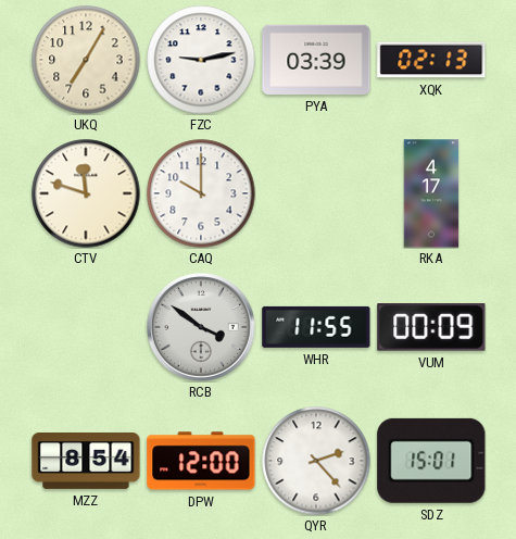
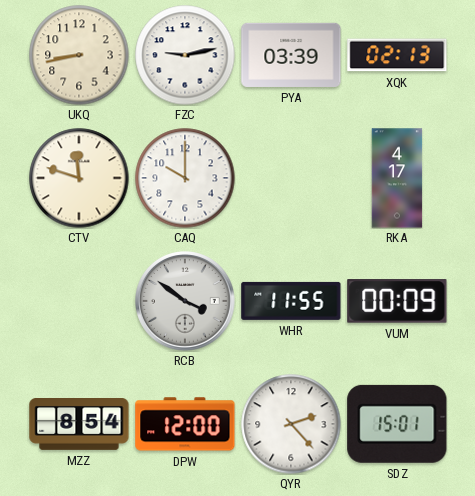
UKQ: 7:05 -> 8:43
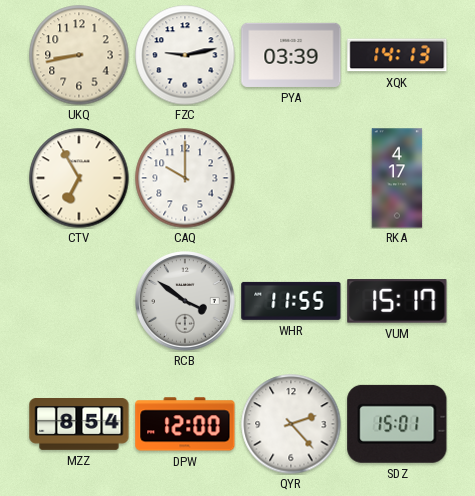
XQK: 02:13 -> 14:13
CTV: 11:48 -> 6:55
VUM: 00:09 -> 15:17
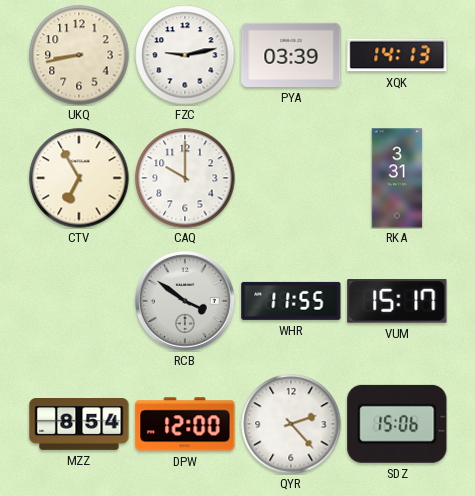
RKA: 4:17 -> 3:31
SDZ: 15:01 -> 15:06
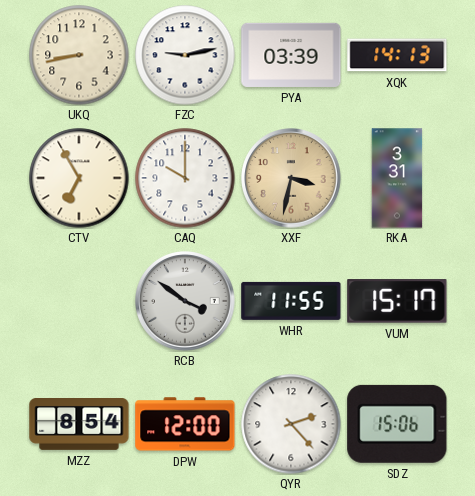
XXF: none -> 3:32
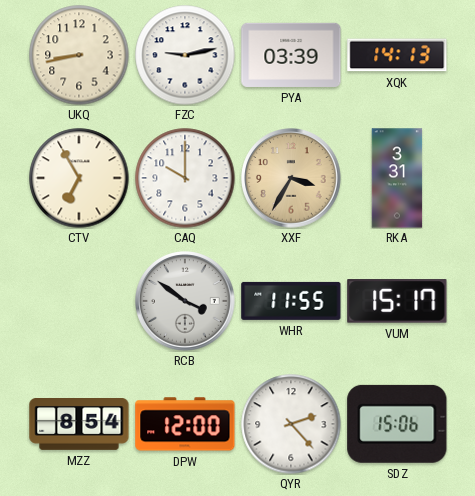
XXF: 3:32 -> 3:35
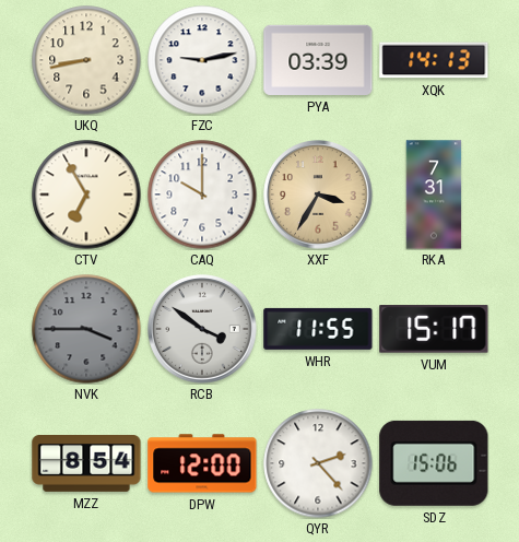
RKA: 3:31 -> 7:31
NVK: none -> 3:45
